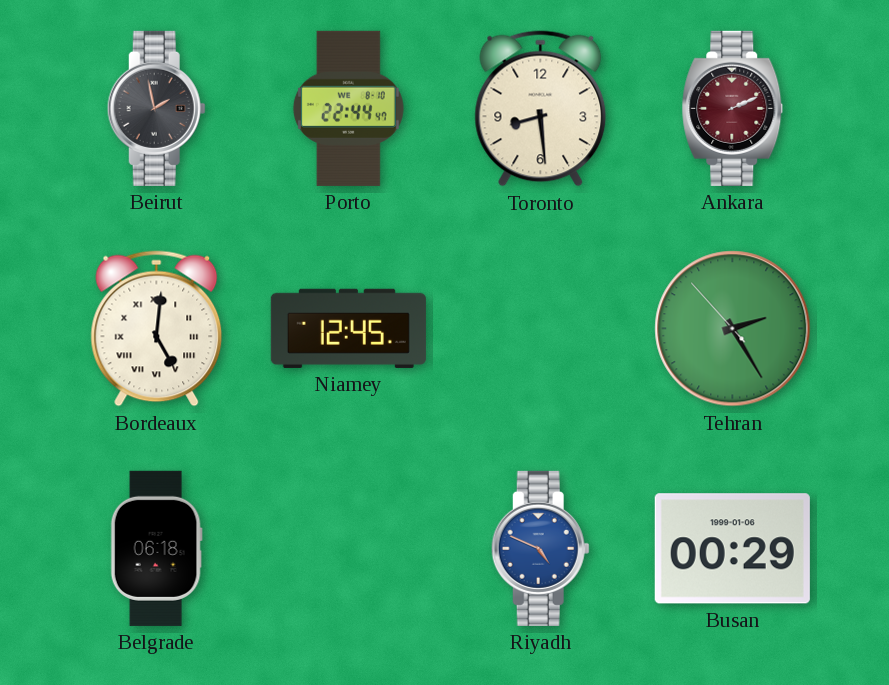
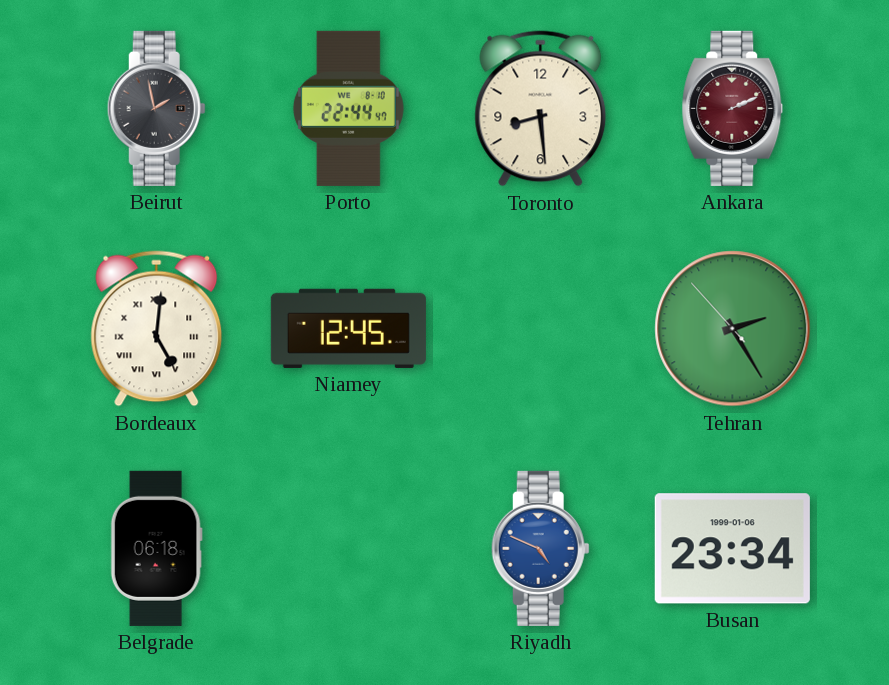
Busan: 00:29 -> 23:34
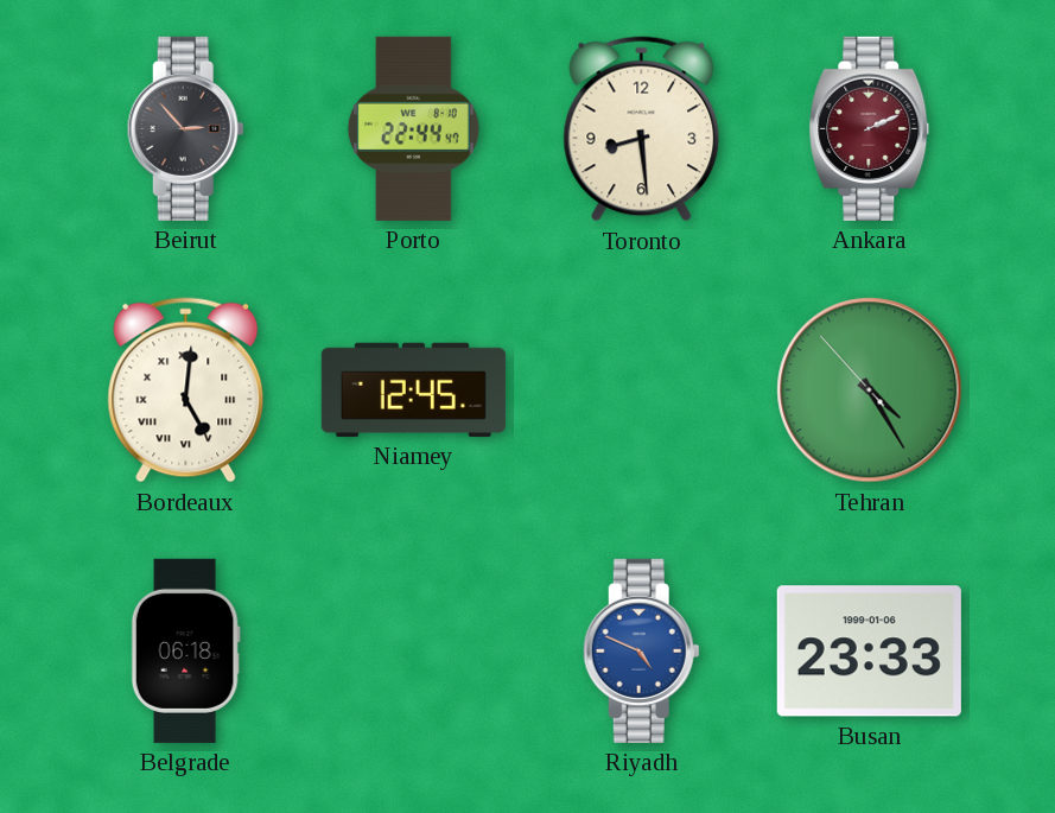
Beirut: 1:58 -> 2:53
Tehran: 2:24 -> 4:24
Busan: 23:34 -> 23:33
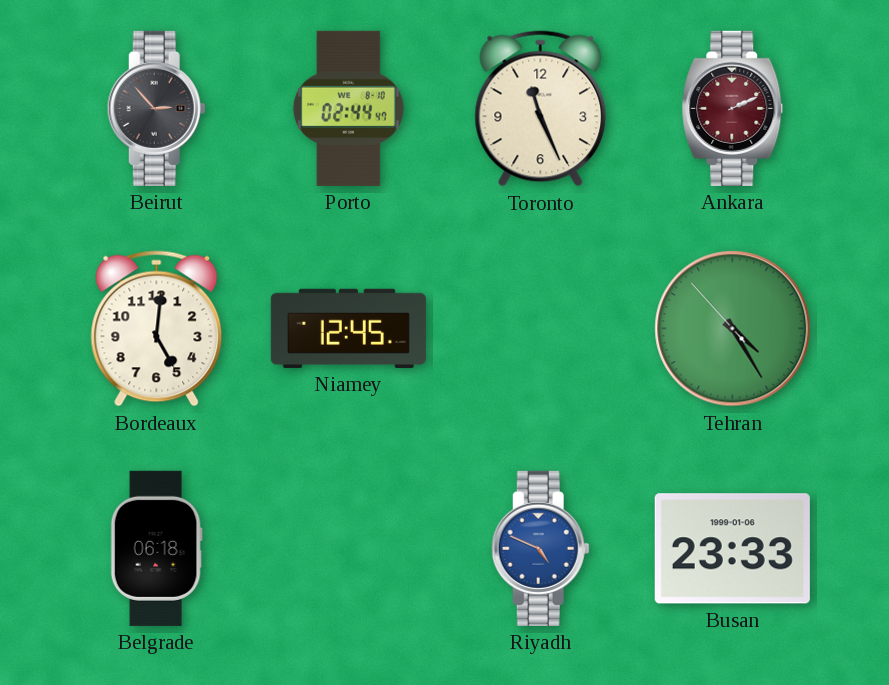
Porto: 22:44 -> 02:44
Toronto: 8:29 -> 11:26
Bordeaux numerals: Roman -> Arabic
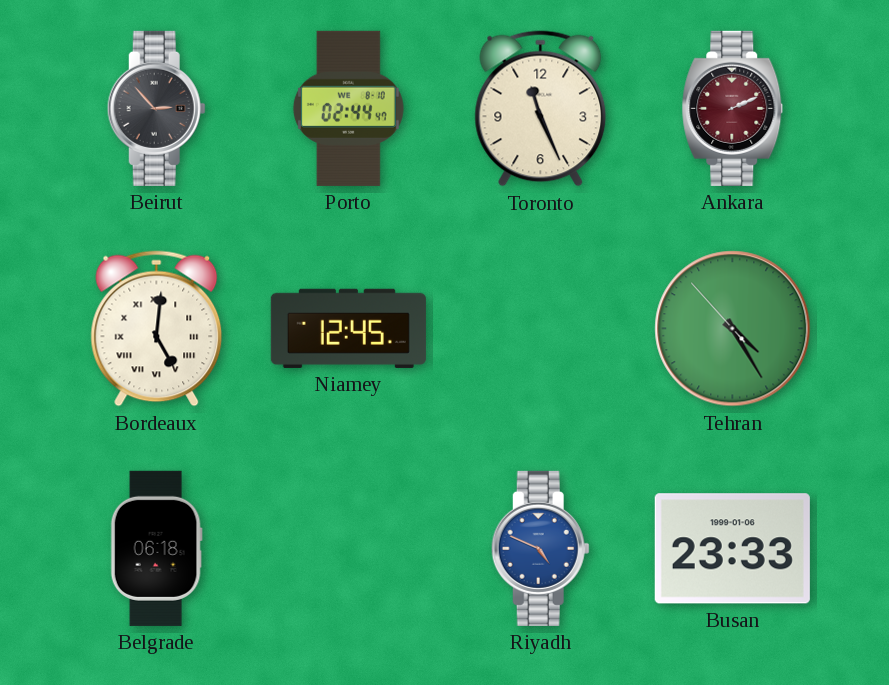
Bordeaux numerals: Arabic -> Roman
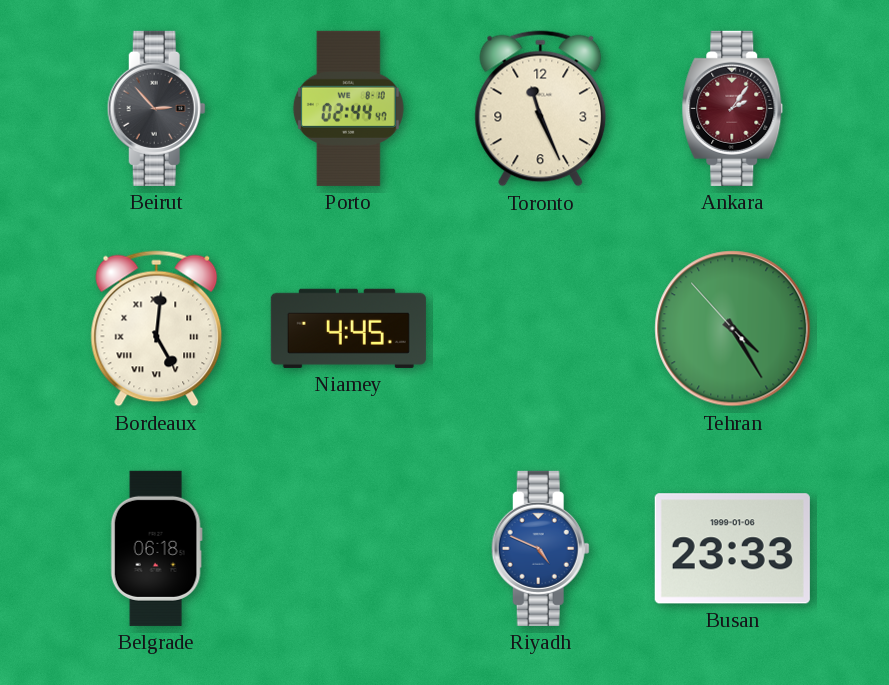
Ankara: 2:11 -> 2:06
Niamey: 12:45 -> 4:45
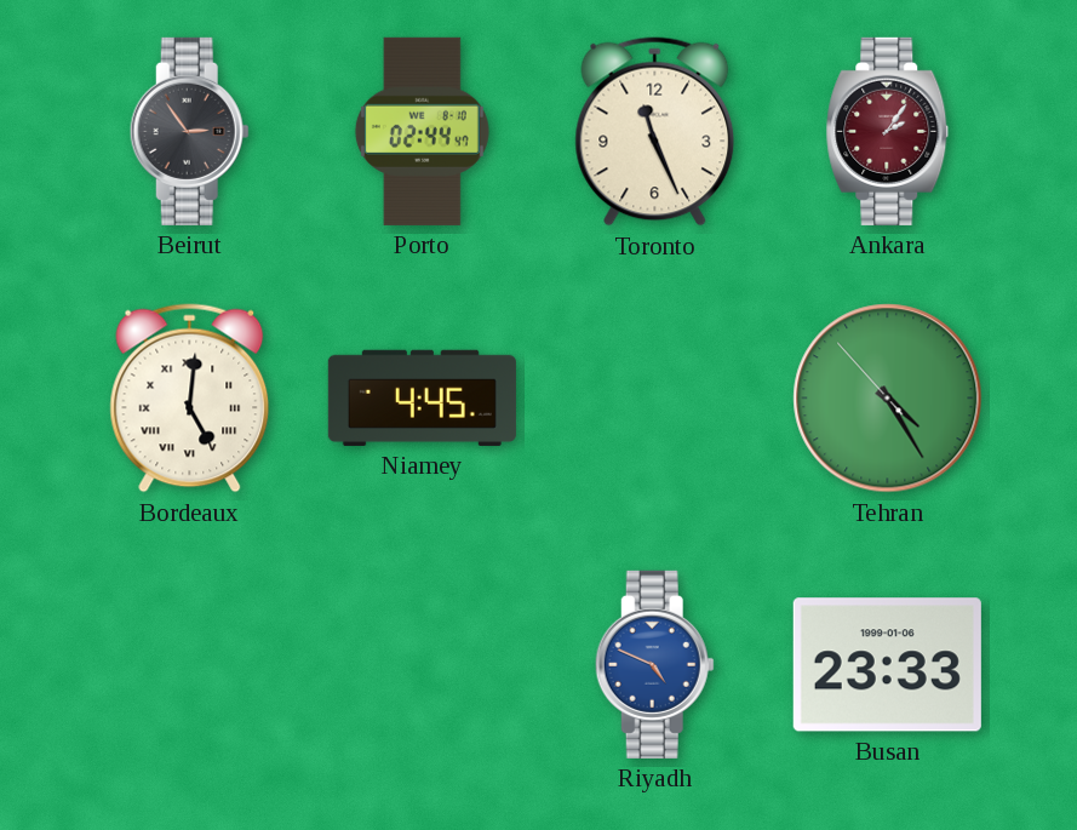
Beirut: 2:53 -> 2:54
Belgrade: 06:18 -> none
